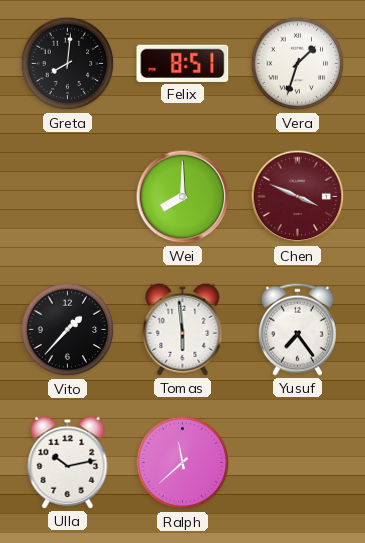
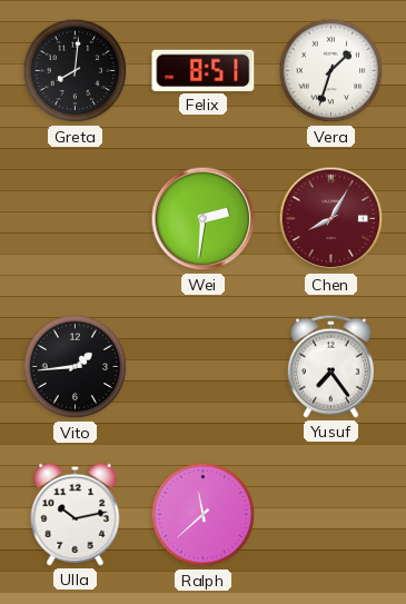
Wei: 8:00 -> 2:31
Chen: 3:49 -> 8:05
Vito: 1:37 -> 1:44
Tomas: 5:59 -> none
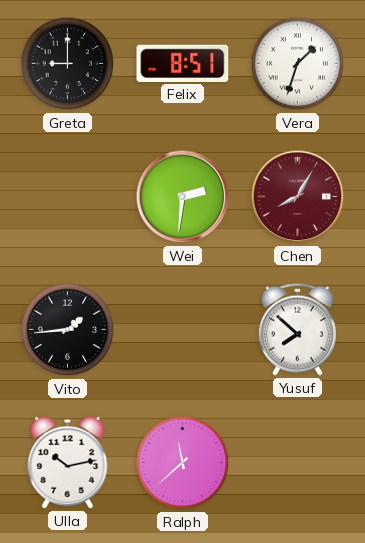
Greta: 8:01 -> 9:00
Yusuf: 7:24 -> 7:52
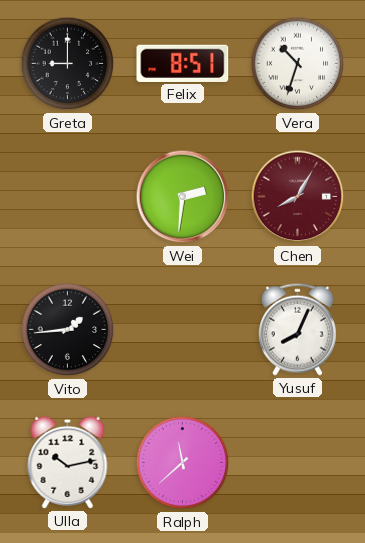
Vera: 1:33 -> 10:33
Yusuf: 7:52 -> 8:04
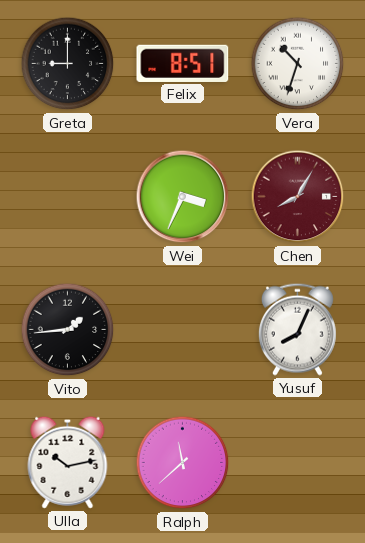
Wei: 2:31 -> 3:34
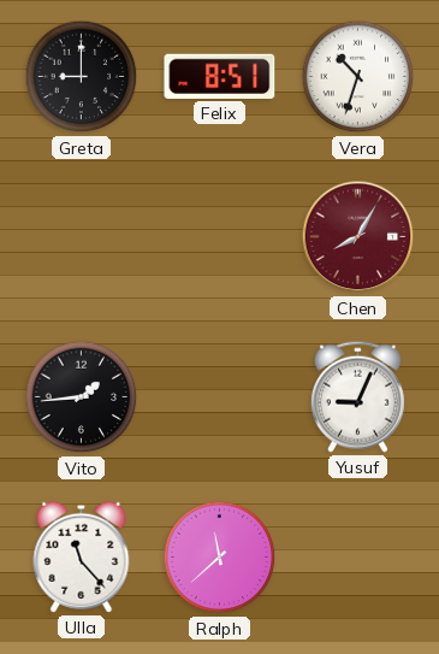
Wei: 3:34 -> none
Yusuf: 8:04 -> 9:04
Ulla: 10:13 -> 11:23
